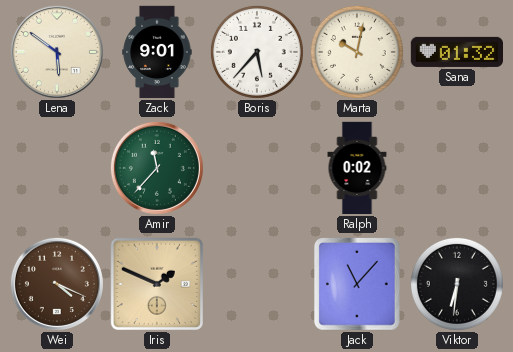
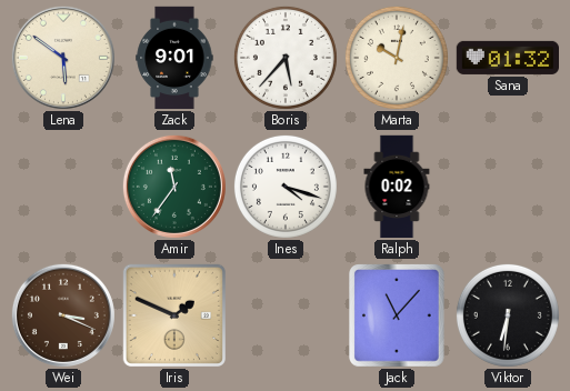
Amir: 11:37 -> 11:36
Ines: none -> 4:18
Wei: 4:19 -> 3:19
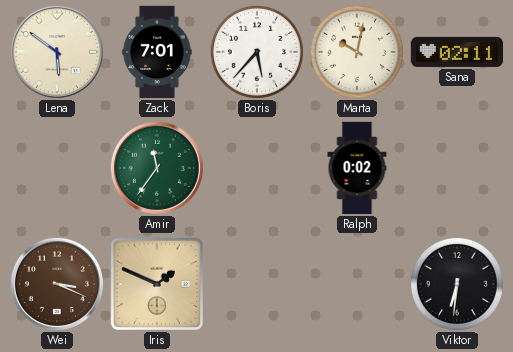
Zack: 9:01 -> 7:01
Sana: 01:32 -> 02:11
Ines: 4:18 -> none
Jack: 11:07 -> none
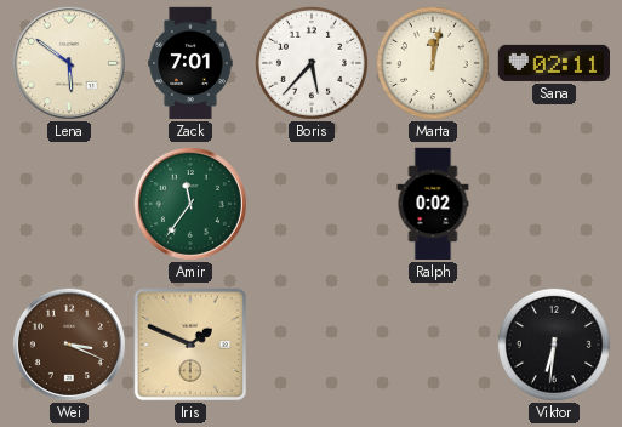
Marta: 10:02 -> 12:02
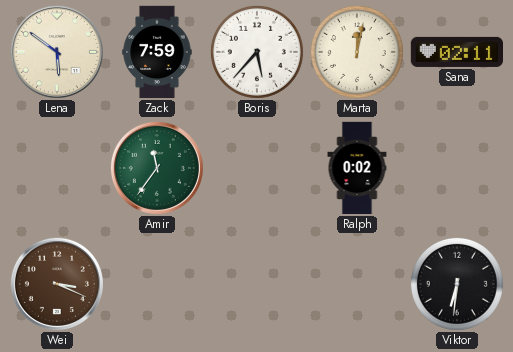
Zack: 7:01 -> 7:59
Iris: 1:49 -> none
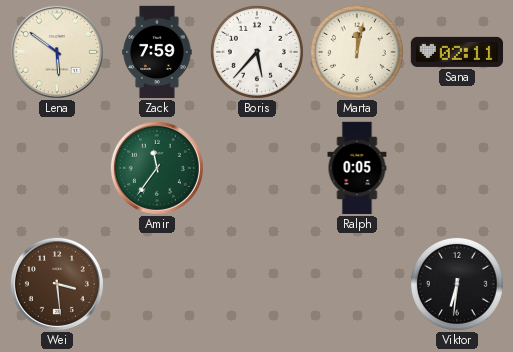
Ralph: 0:02 -> 0:05
Wei: 3:19 -> 3:29
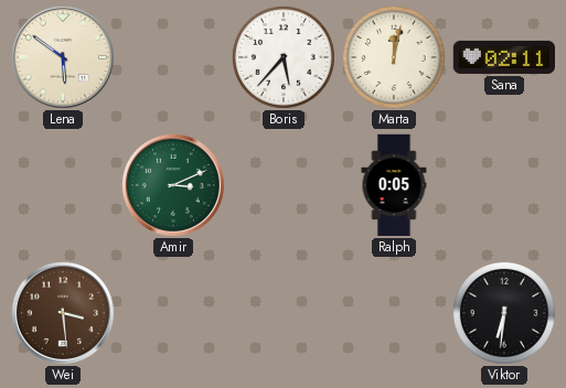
Zack: 7:59 -> none
Amir: 11:36 -> 3:11
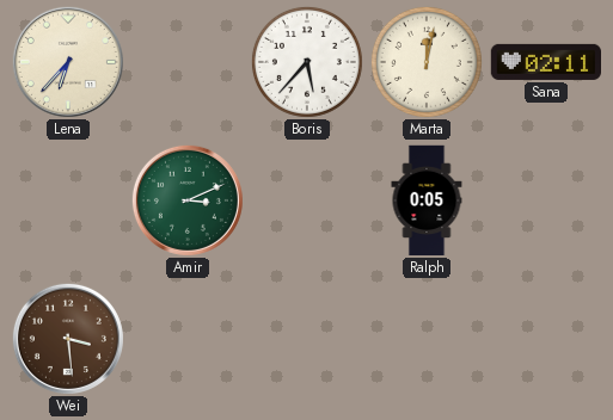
Lena: 5:51 -> 6:37
Viktor: 6:31 -> none
